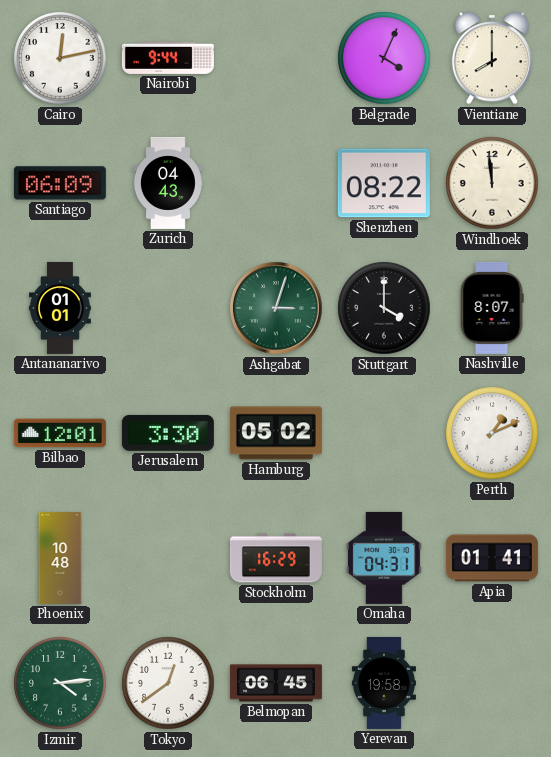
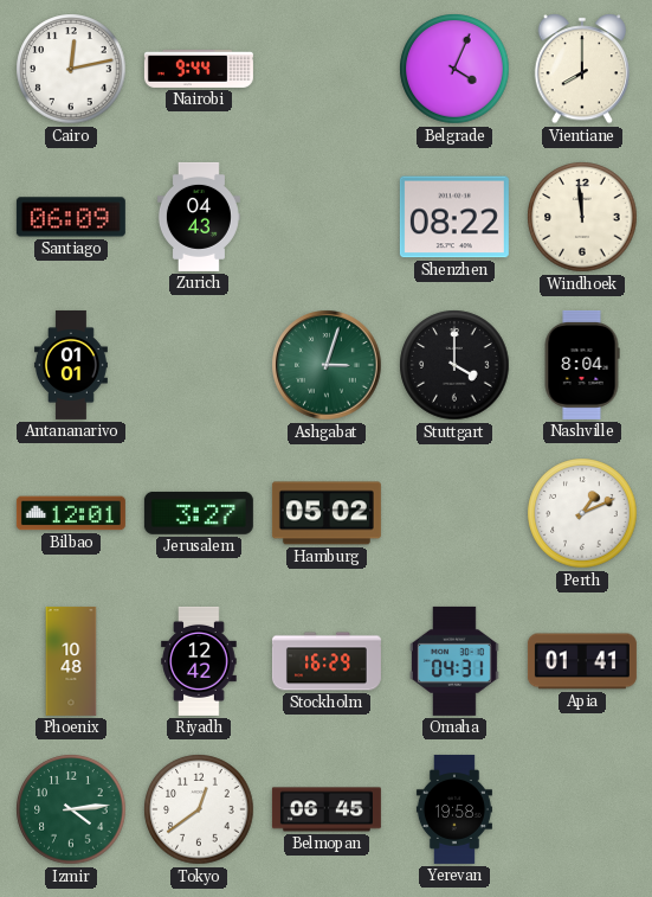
Nashville: 8:07 -> 8:04
Jerusalem: 3:30 -> 3:27
Riyadh: none -> 12:42
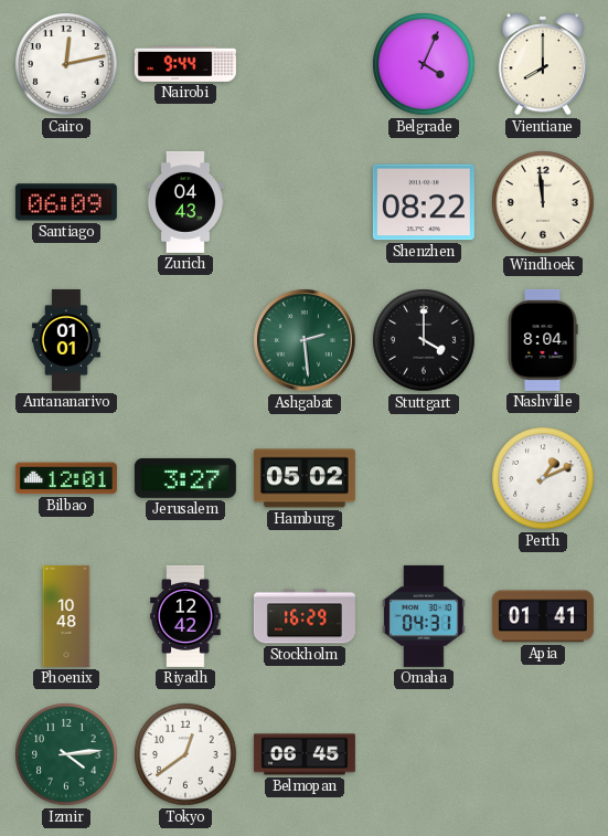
Ashgabat: 3:03 -> 2:29
Yerevan: 19:58 -> none
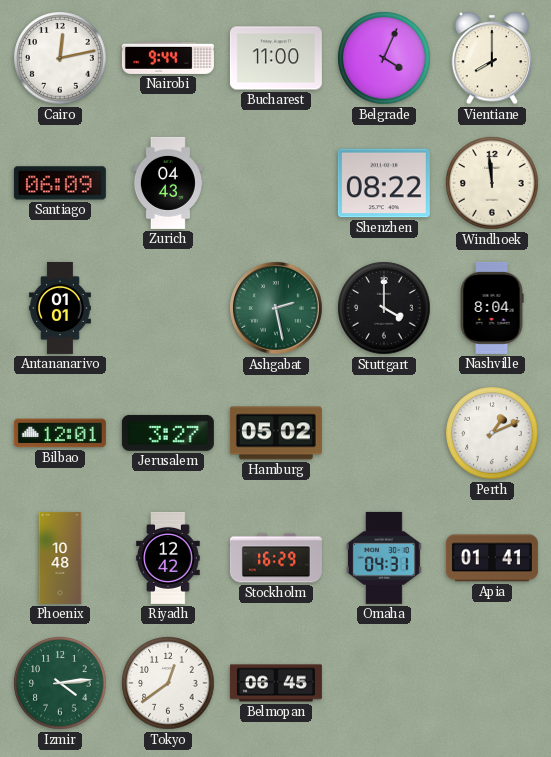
Bucharest: none -> 11:00
Ashgabat: 2:29 -> 2:28
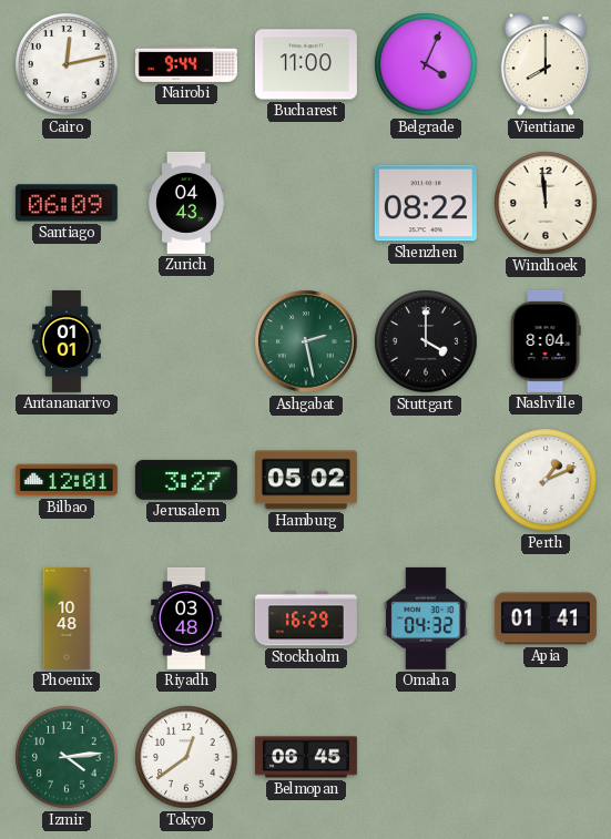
Riyadh: 12:42 -> 03:48
Omaha: 04:31 -> 04:32
